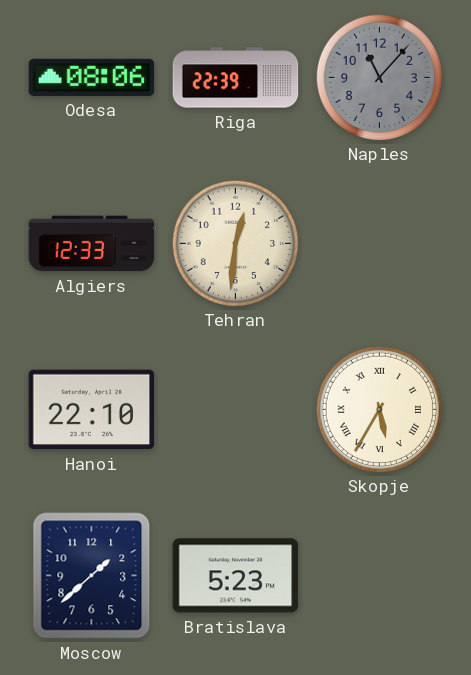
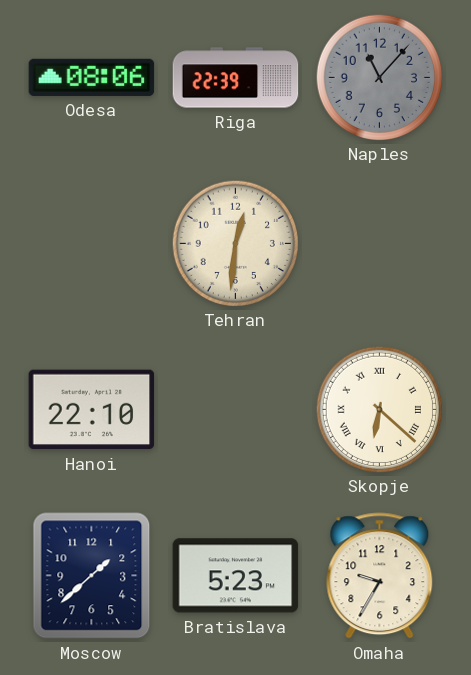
Algiers: 12:33 -> none
Skopje: 5:35 -> 6:22
Omaha: none -> 9:35
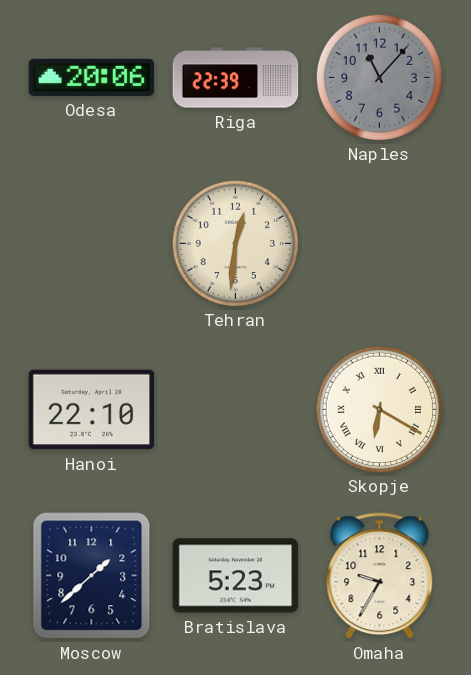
Odesa: 08:06 -> 20:06
Skopje: 6:22 -> 6:20
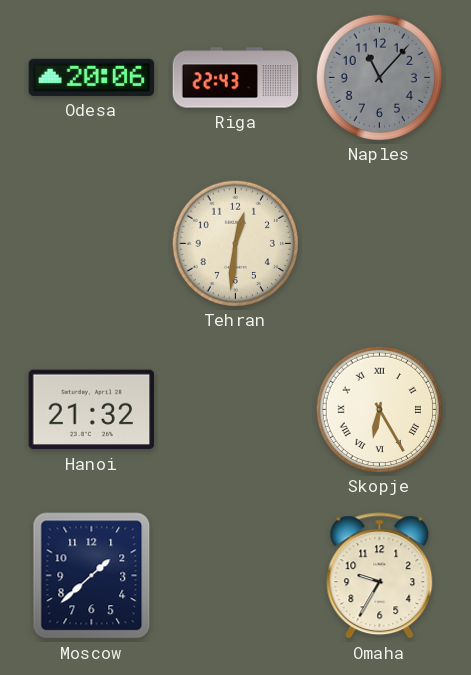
Riga: 22:39 -> 22:43
Hanoi: 22:10 -> 21:32
Skopje: 6:20 -> 6:25
Bratislava: 5:23 -> none
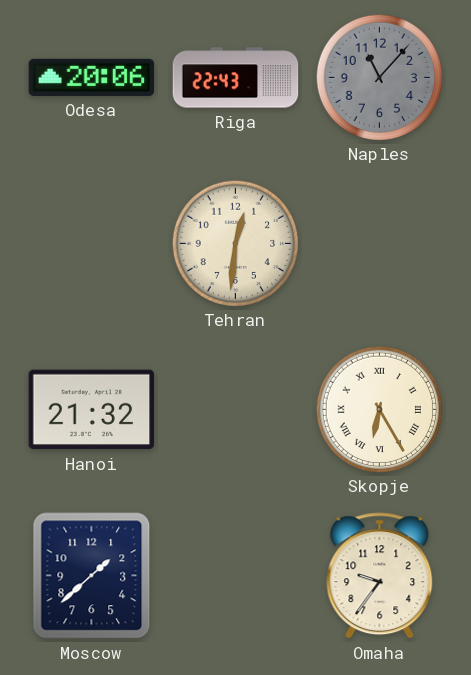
Omaha: 9:35 -> 9:36
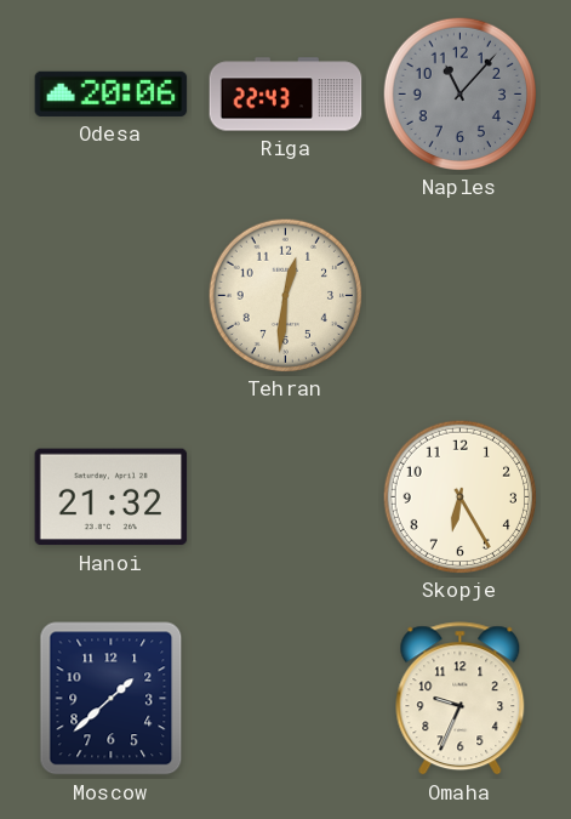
Skopje numerals: Roman -> Arabic
Omaha: 9:36 -> 9:34
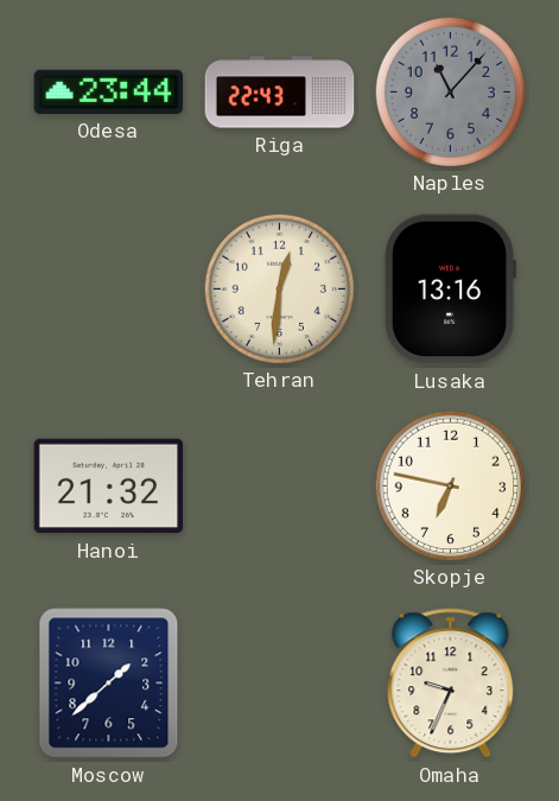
Odesa: 20:06 -> 23:44
Lusaka: none -> 13:16
Skopje: 6:25 -> 6:47
